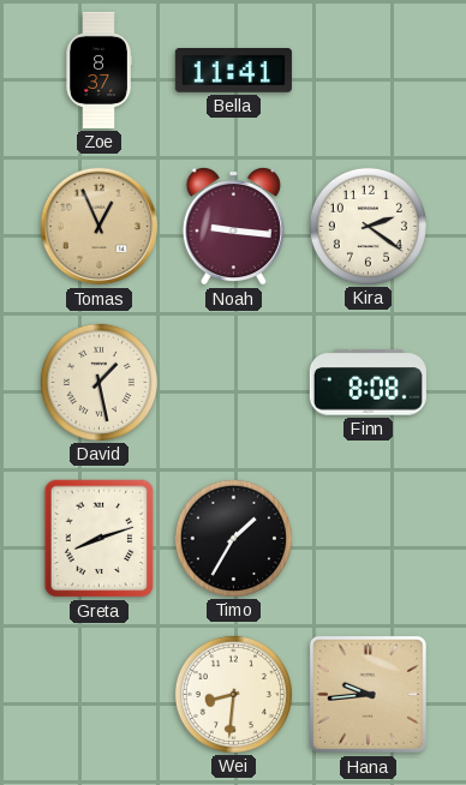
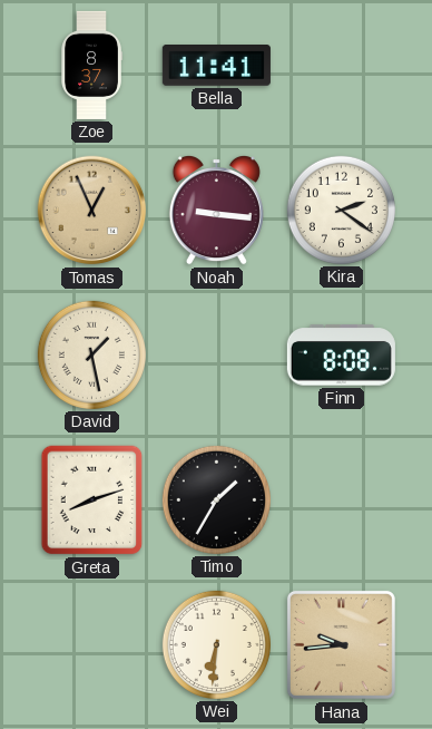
Wei: 8:31 -> 6:31
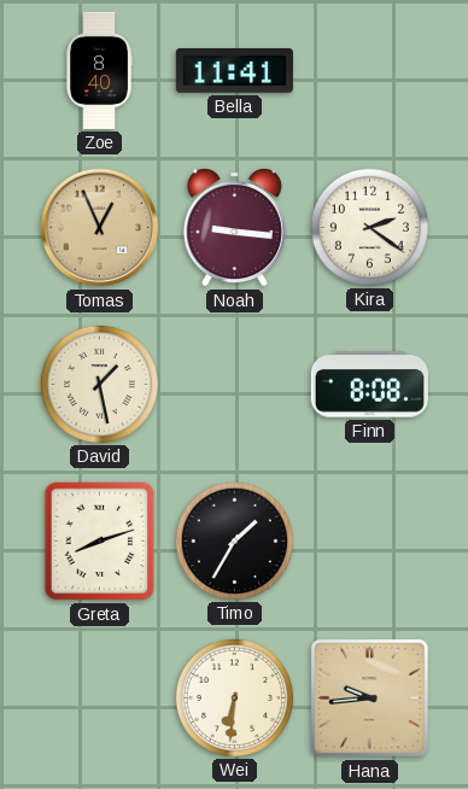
Zoe: 8:37 -> 8:40
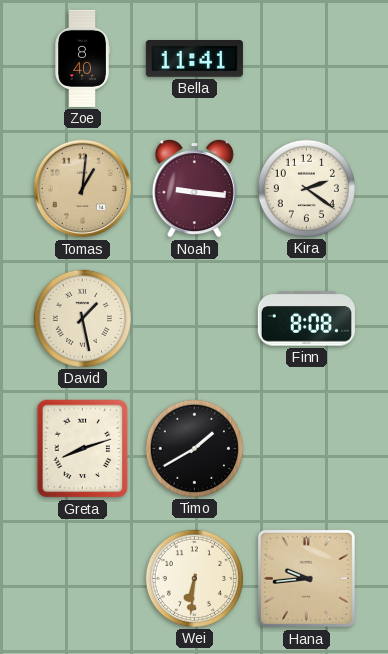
Tomas: 12:56 -> 1:01
Timo: 1:35 -> 1:40
